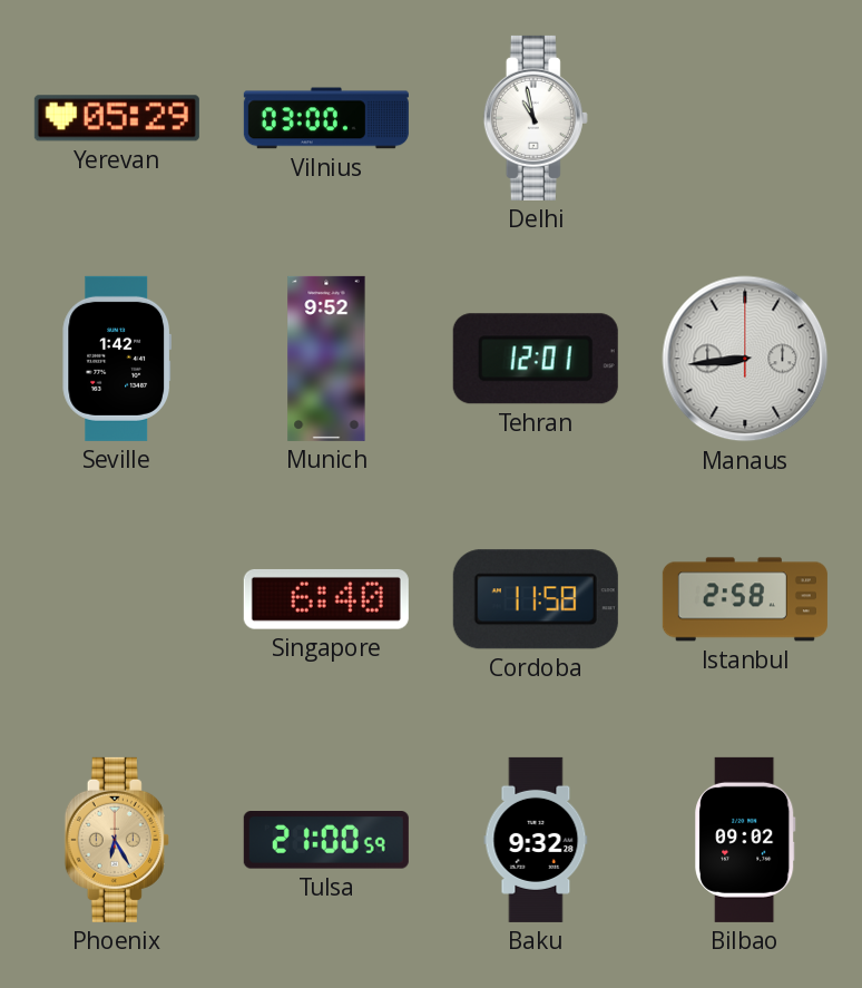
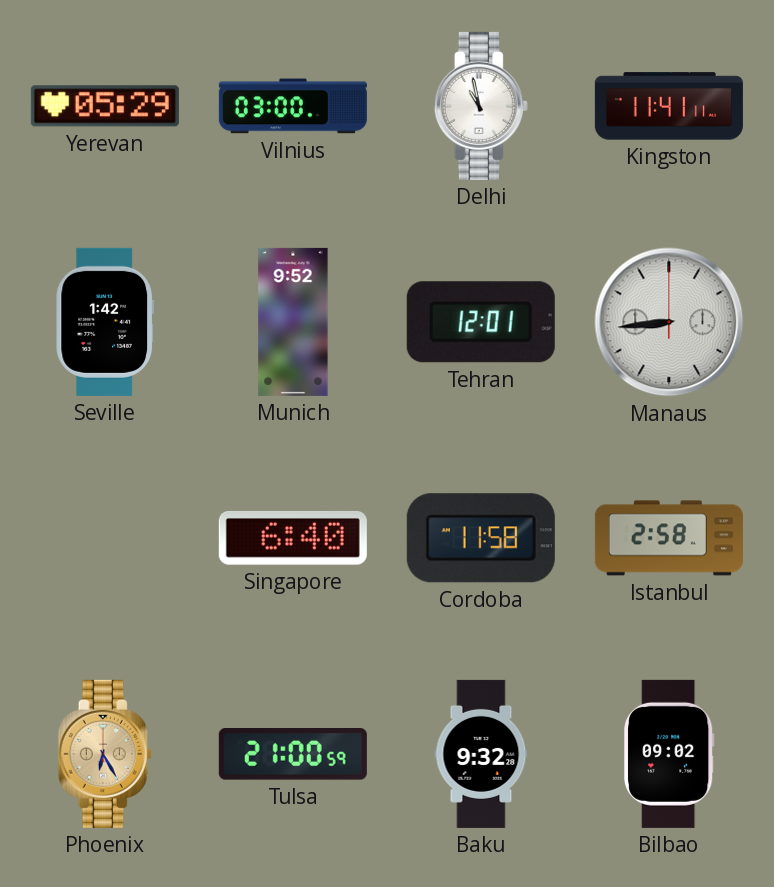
Kingston: none -> 11:41
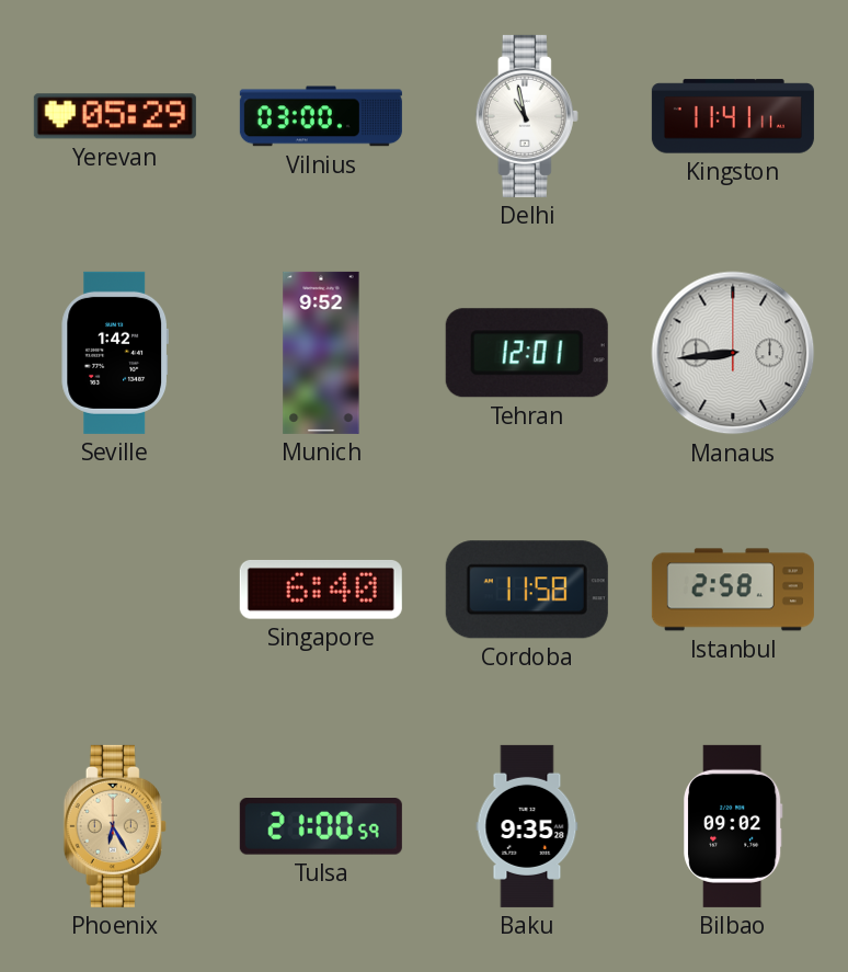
Baku: 9:32 -> 9:35
